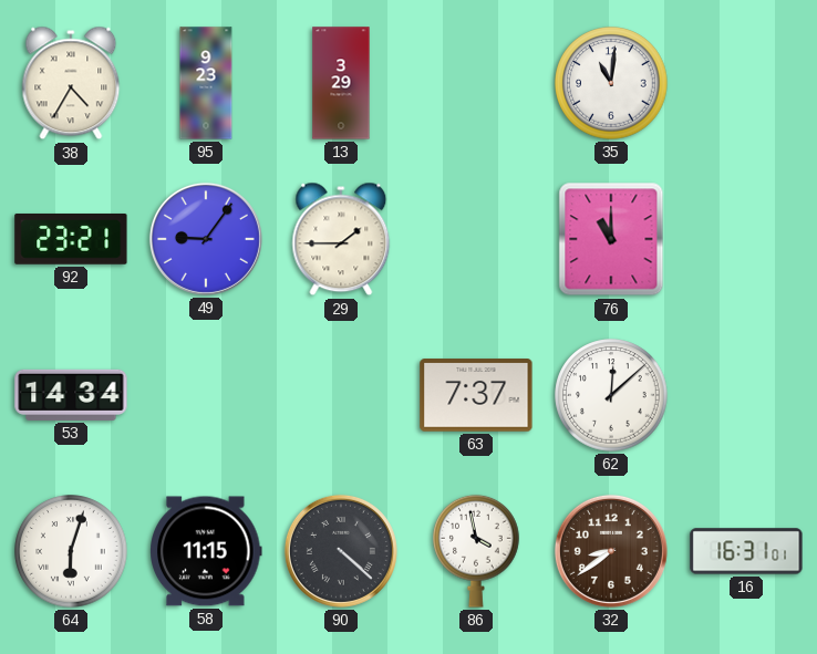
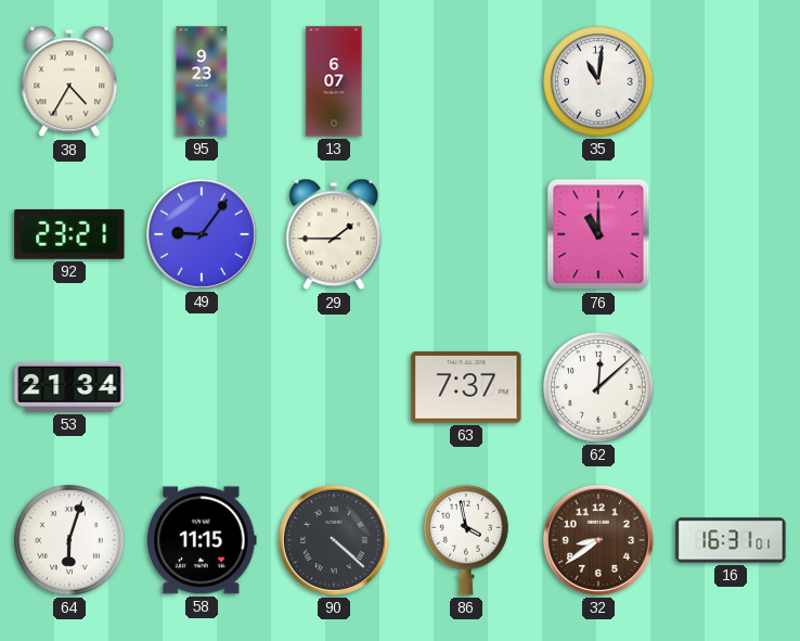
13: 3:29 -> 6:07
53: 14:34 -> 21:34
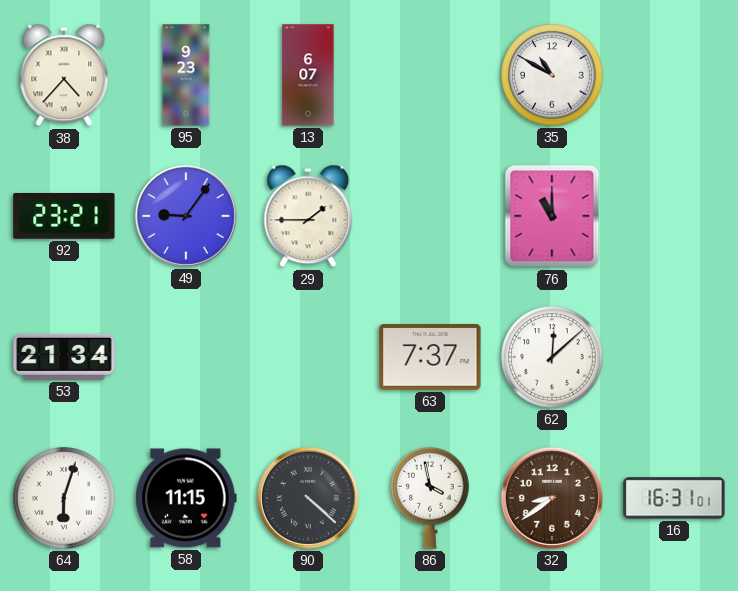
38: 4:35 -> 4:37
35: 11:01 -> 10:50
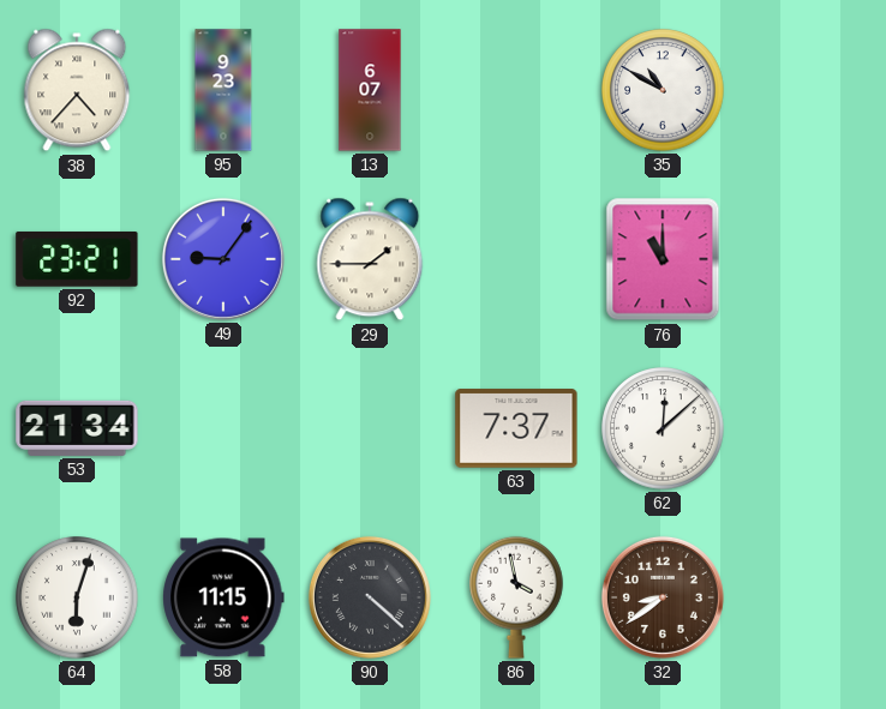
16: 16:31 -> none
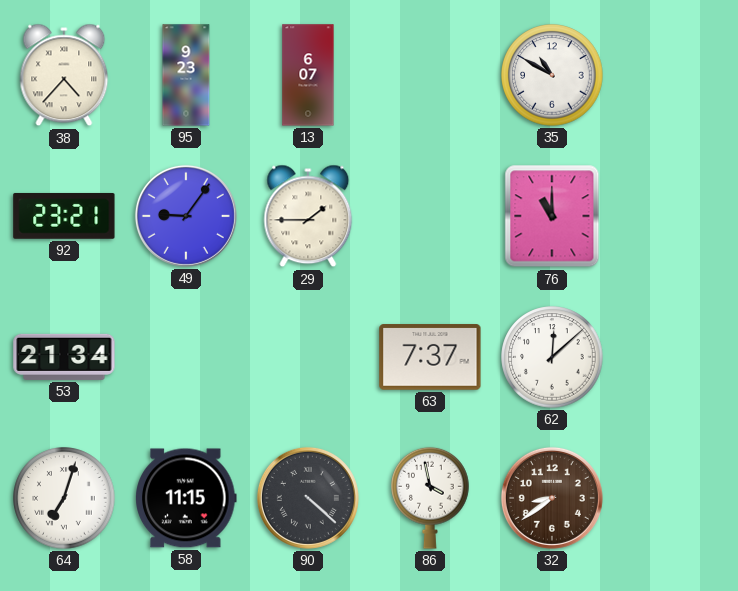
64: 6:03 -> 7:03
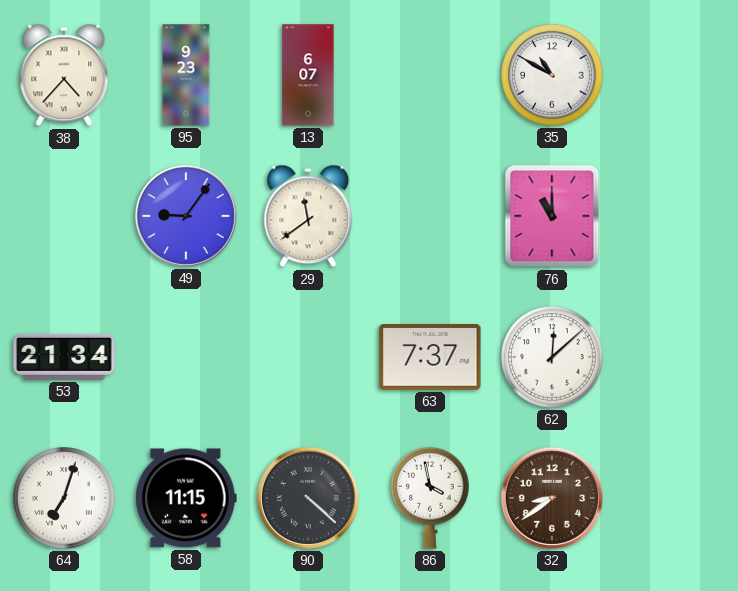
92: 23:21 -> none
29: 1:45 -> 11:39
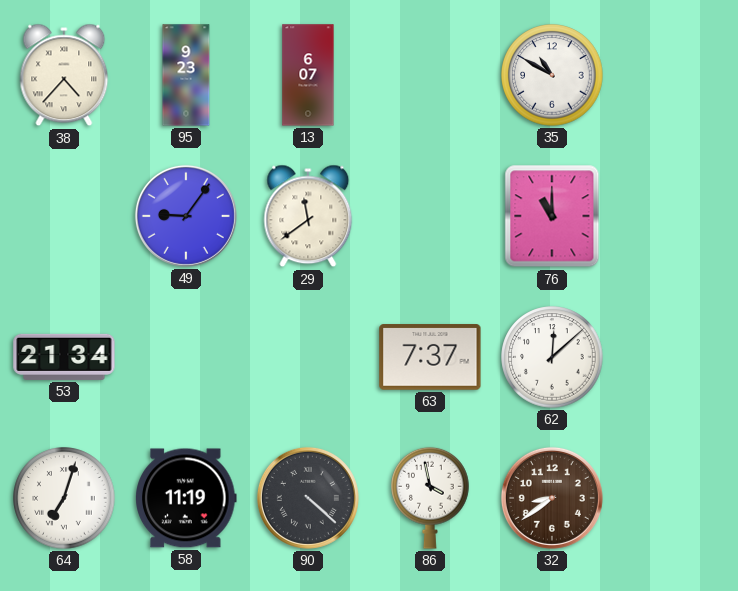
58: 11:15 -> 11:19
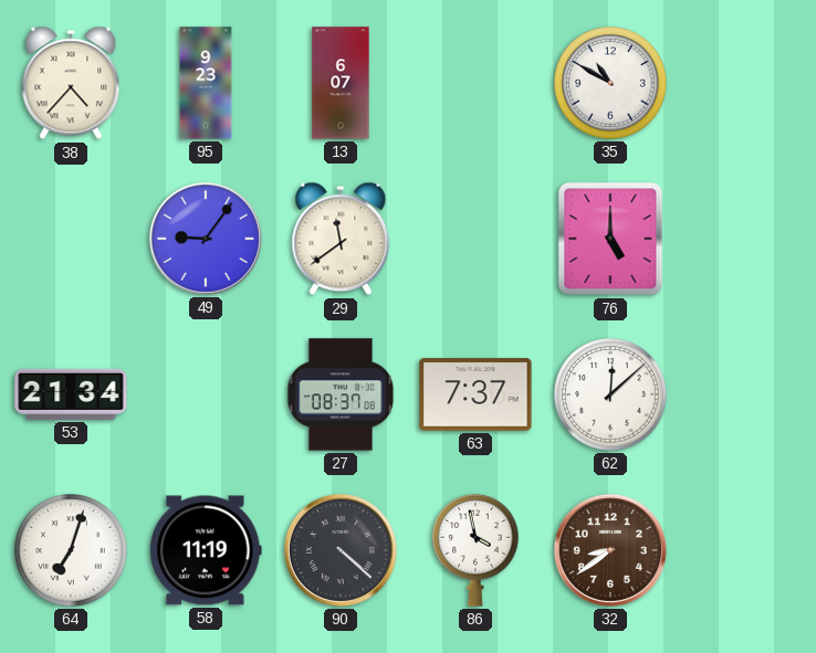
76: 11:00 -> 5:00
27: none -> 08:37
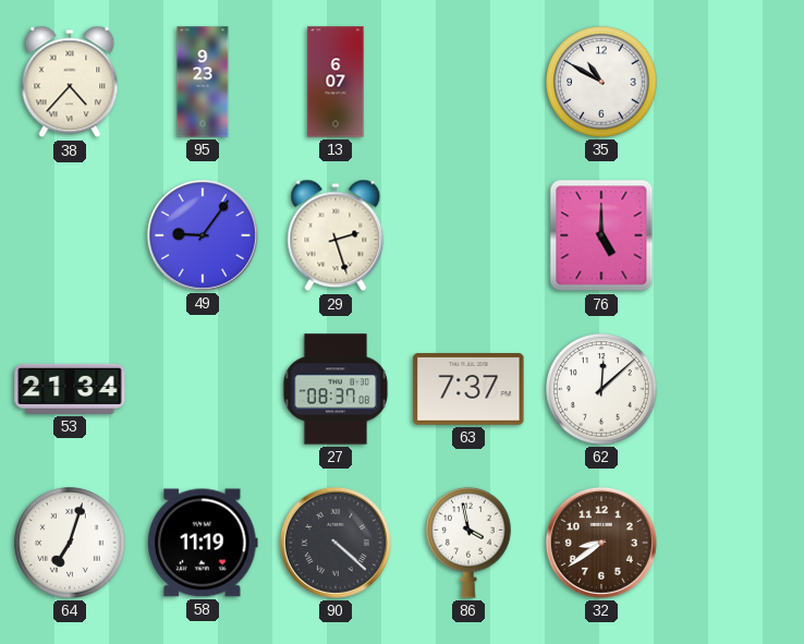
29: 11:39 -> 2:27
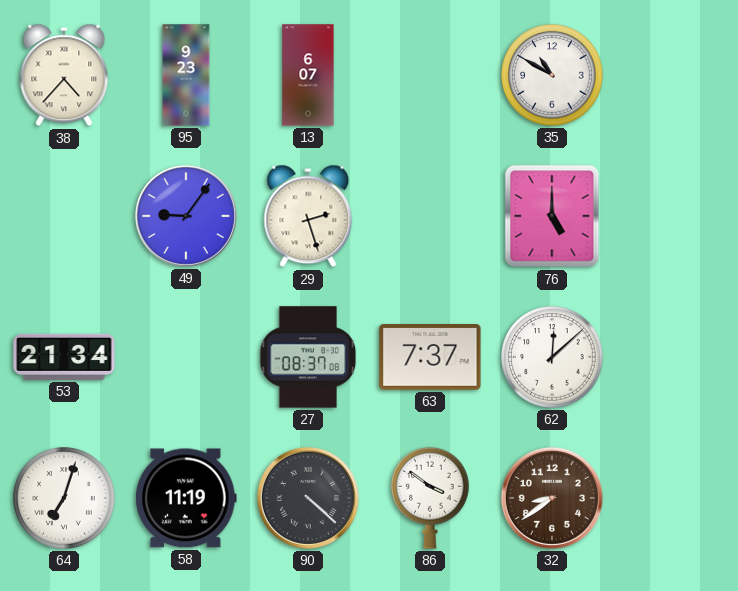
86: 3:58 -> 3:51
